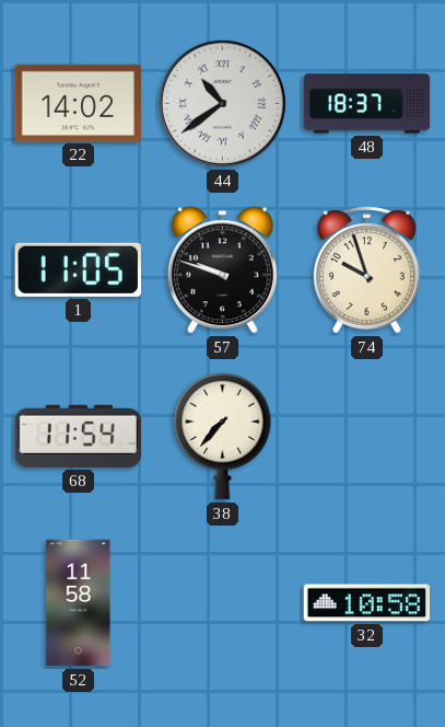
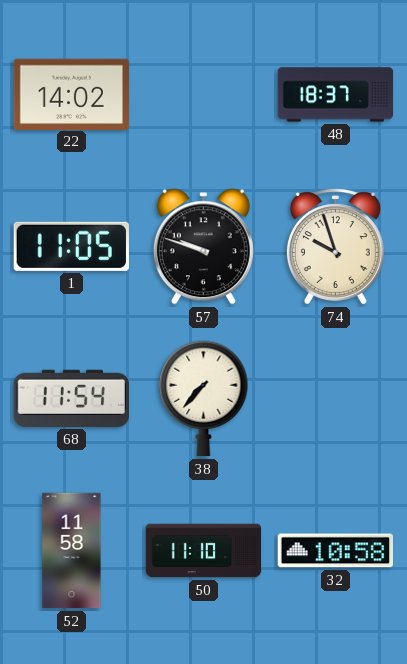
44: 10:39 -> none
50: none -> 11:10
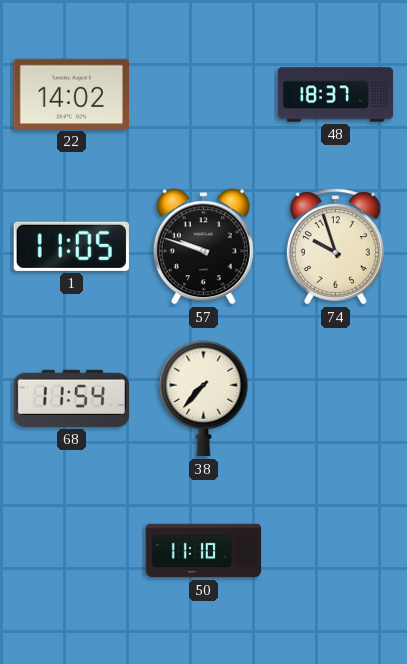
52: 11:58 -> none
32: 10:58 -> none
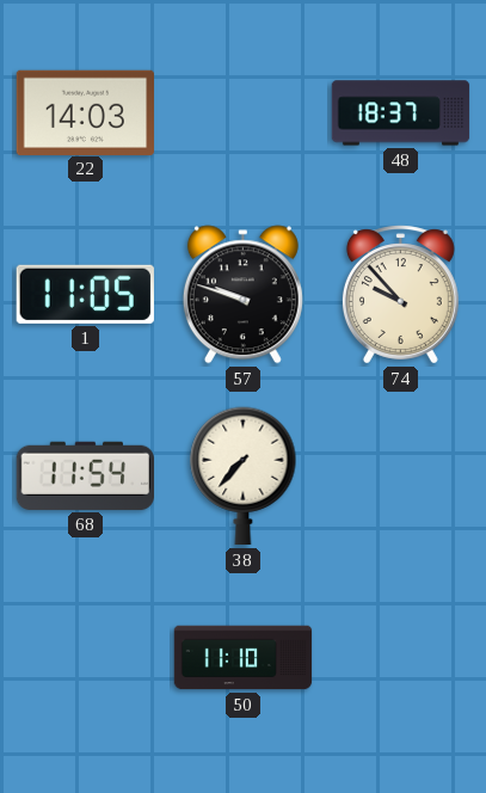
22: 14:02 -> 14:03
74: 9:57 -> 9:53
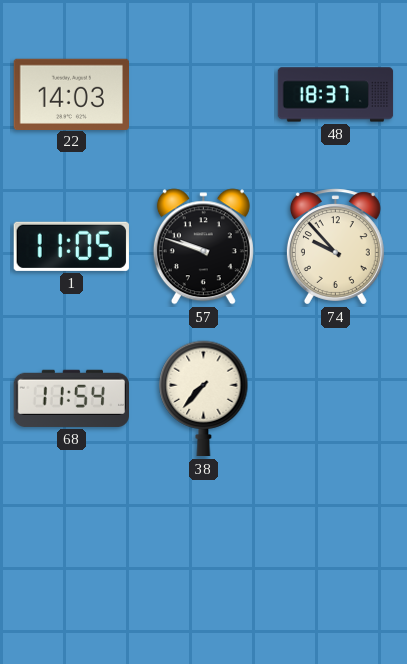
50: 11:10 -> none
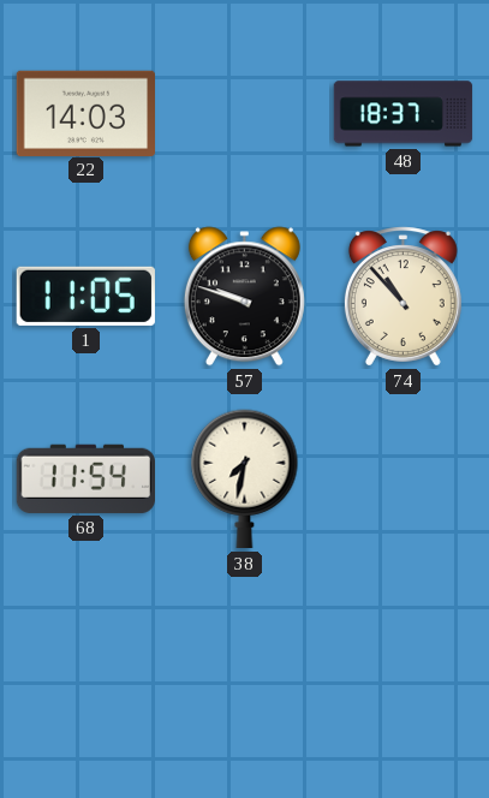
74: 9:53 -> 10:53
38: 7:37 -> 7:32
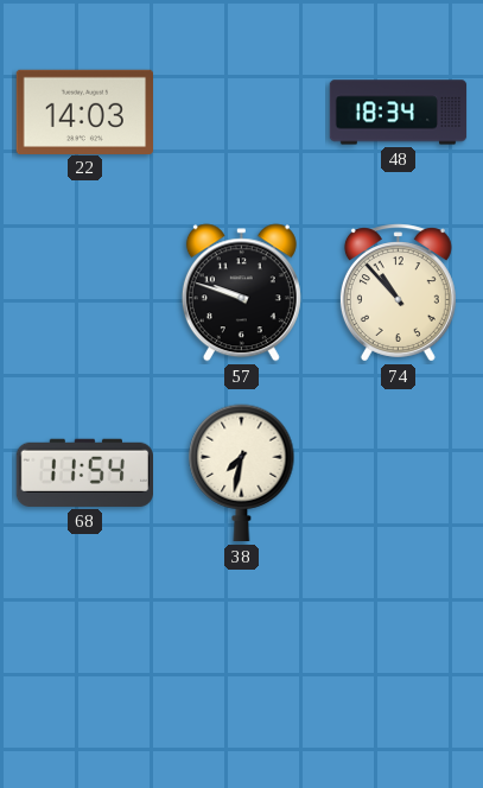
48: 18:37 -> 18:34
1: 11:05 -> none
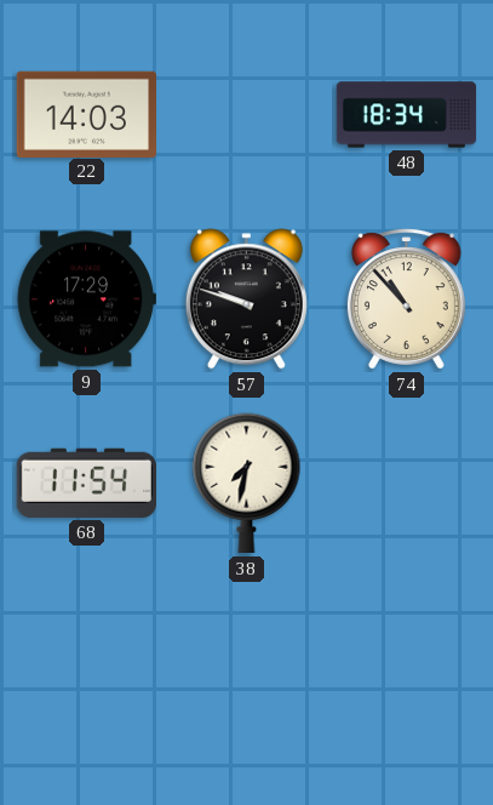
9: none -> 17:29
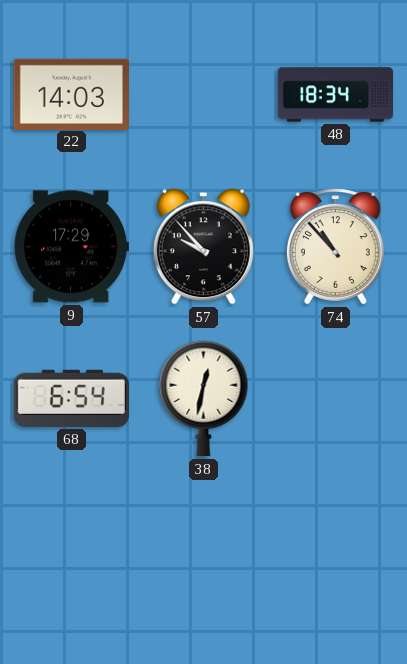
57: 9:48 -> 9:53
68: 11:54 -> 6:54
38: 7:32 -> 12:32
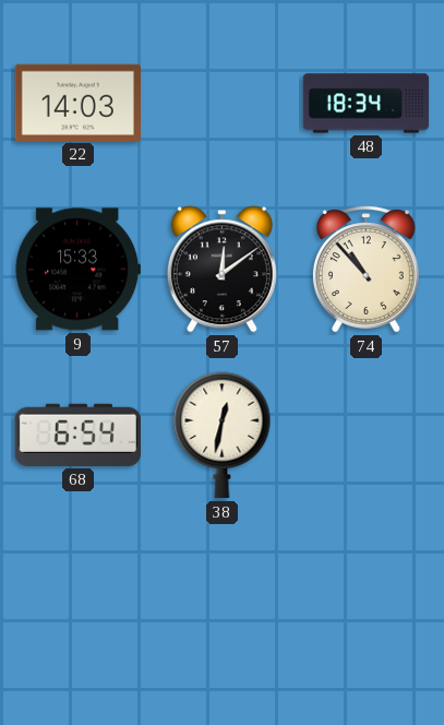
9: 17:29 -> 15:33
57: 9:53 -> 12:09
